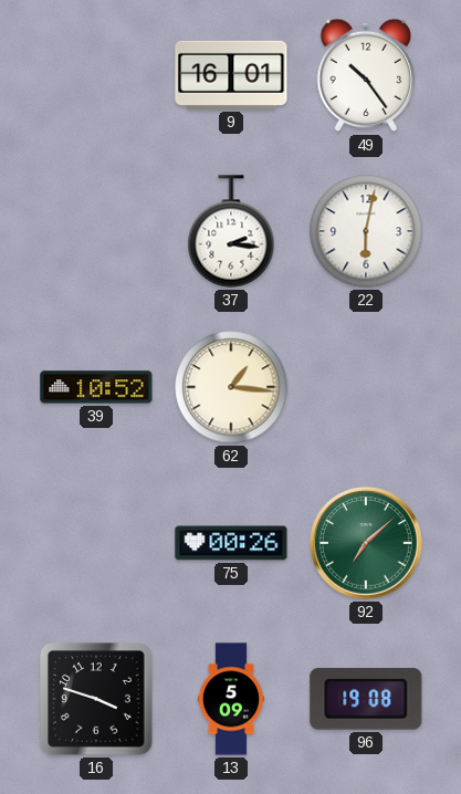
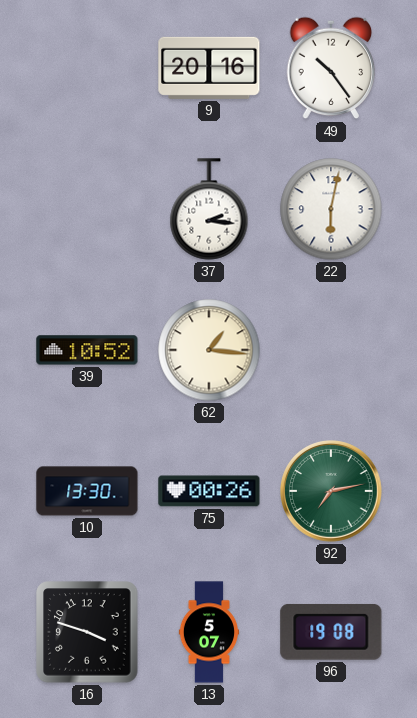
9: 16:01 -> 20:16
10: none -> 13:30
92: 7:08 -> 7:13
13: 5:09 -> 5:07
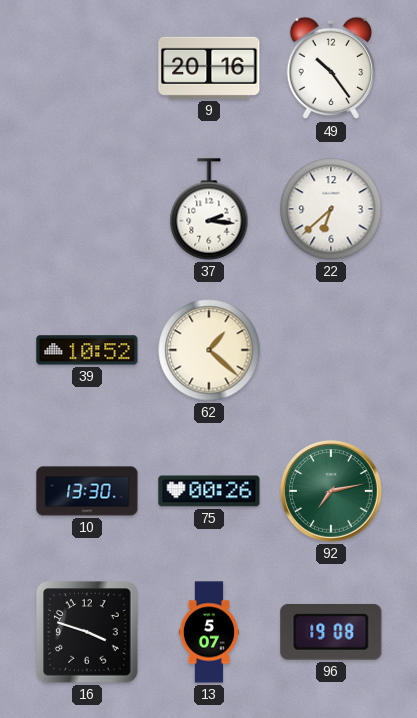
22: 6:02 -> 6:38
62: 1:16 -> 1:22
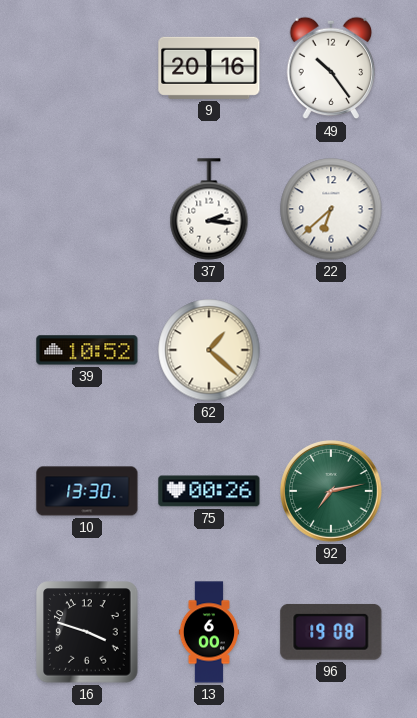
13: 5:07 -> 6:00
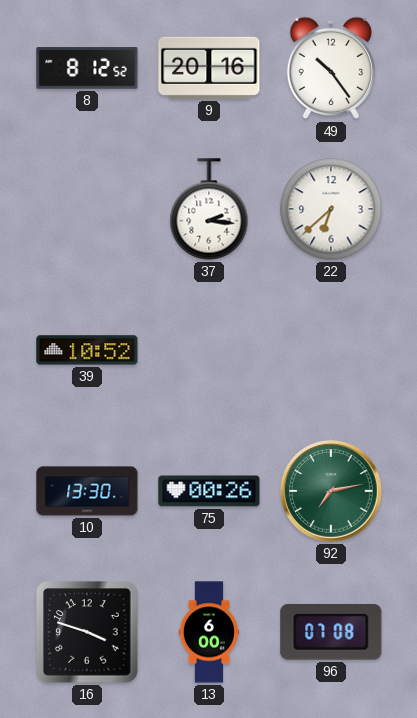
8: none -> 8:12
62: 1:22 -> none
96: 19:08 -> 07:08
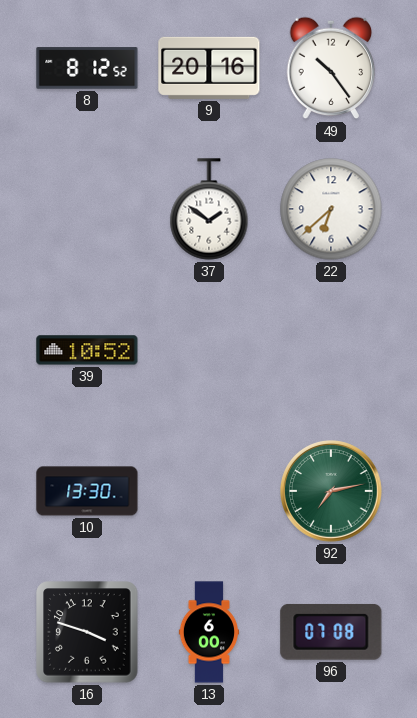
37: 2:16 -> 1:51
75: 00:26 -> none
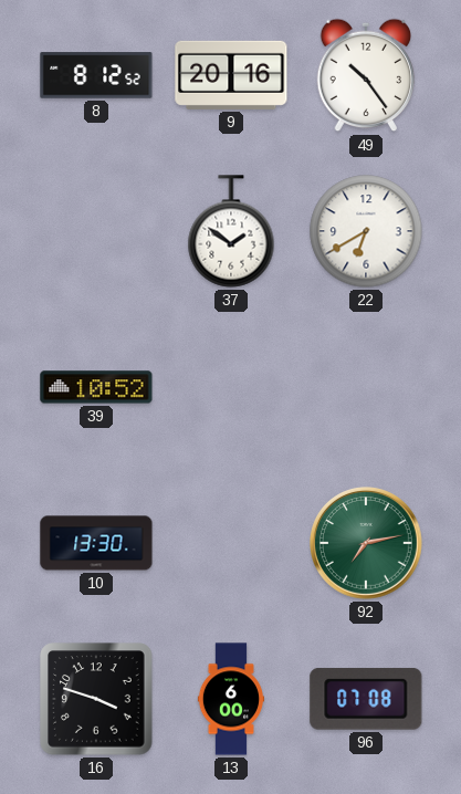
22: 6:38 -> 6:40
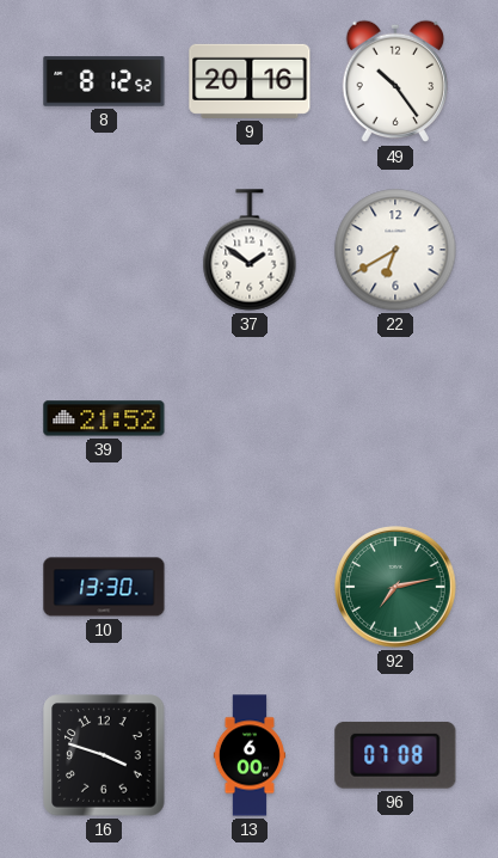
39: 10:52 -> 21:52
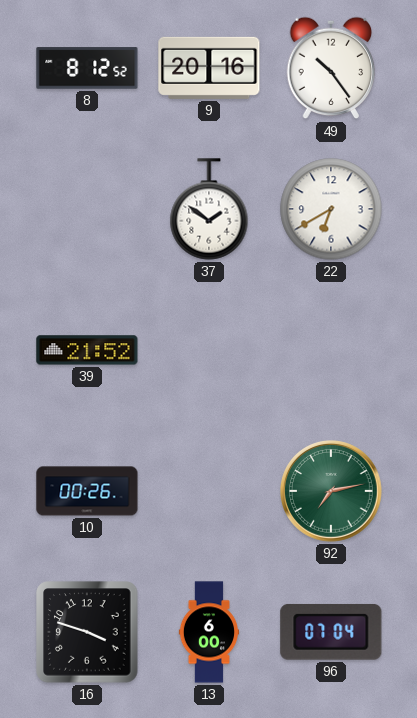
10: 13:30 -> 00:26
96: 07:08 -> 07:04
